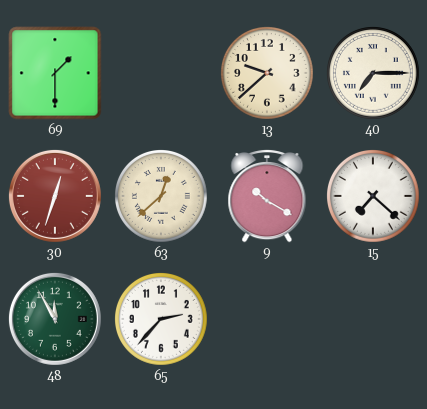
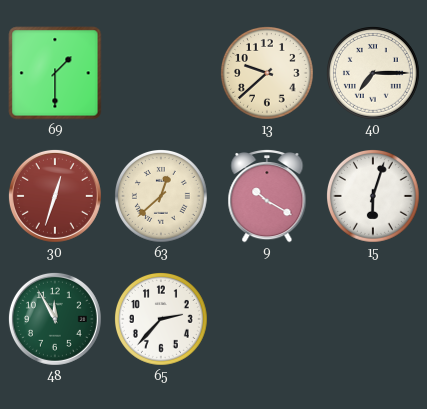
15: 7:22 -> 6:03
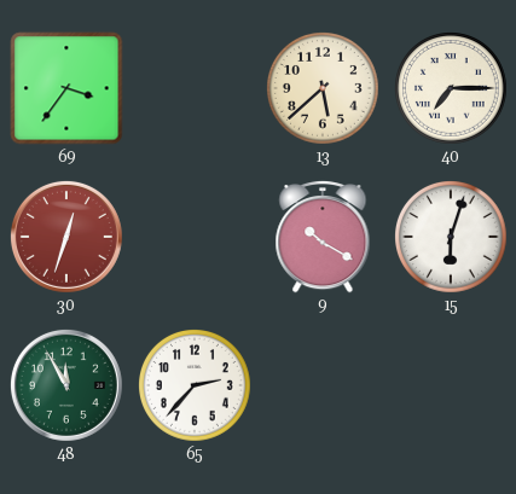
69: 1:30 -> 3:36
13: 9:38 -> 5:38
63: 12:38 -> none
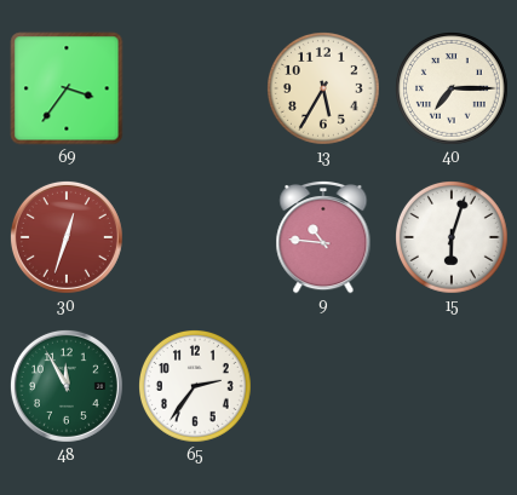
13: 5:38 -> 5:35
9: 10:20 -> 10:46
65: 2:37 -> 2:36
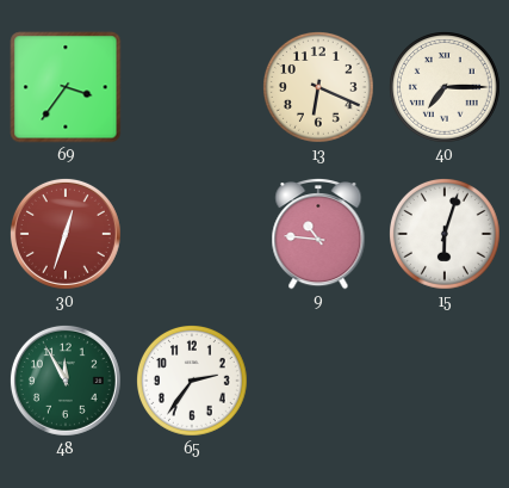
13: 5:35 -> 6:19
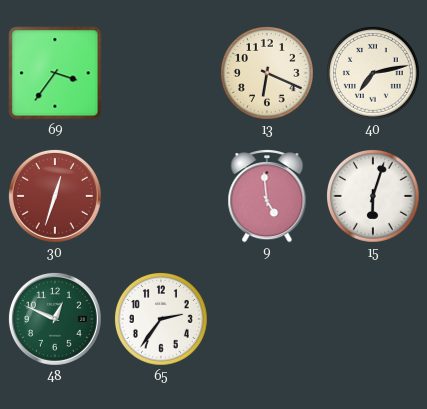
40: 7:15 -> 7:13
9: 10:46 -> 4:59
48: 11:55 -> 12:49
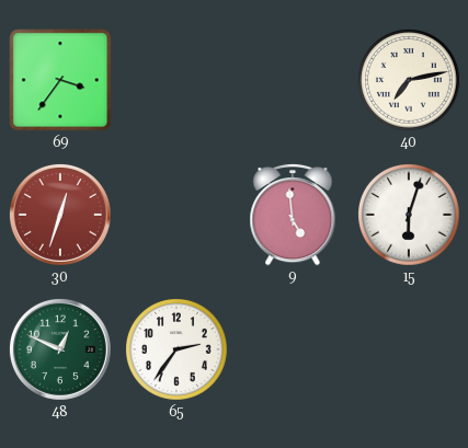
13: 6:19 -> none
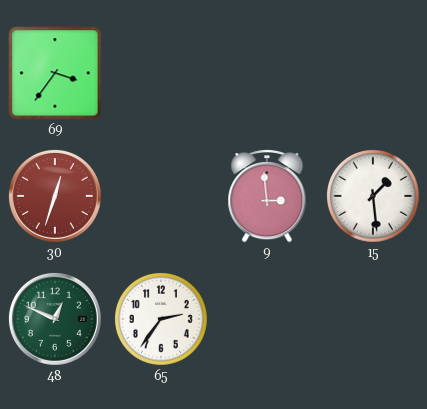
40: 7:13 -> none
9: 4:59 -> 2:59
15: 6:03 -> 1:29
